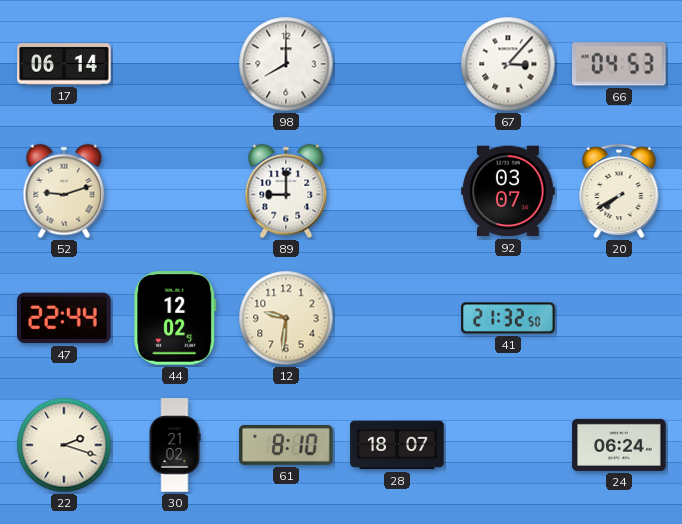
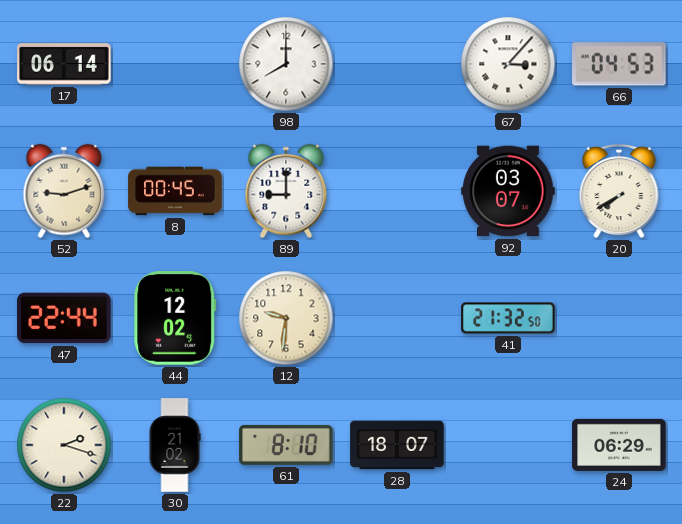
8: none -> 00:45
24: 06:24 -> 06:29
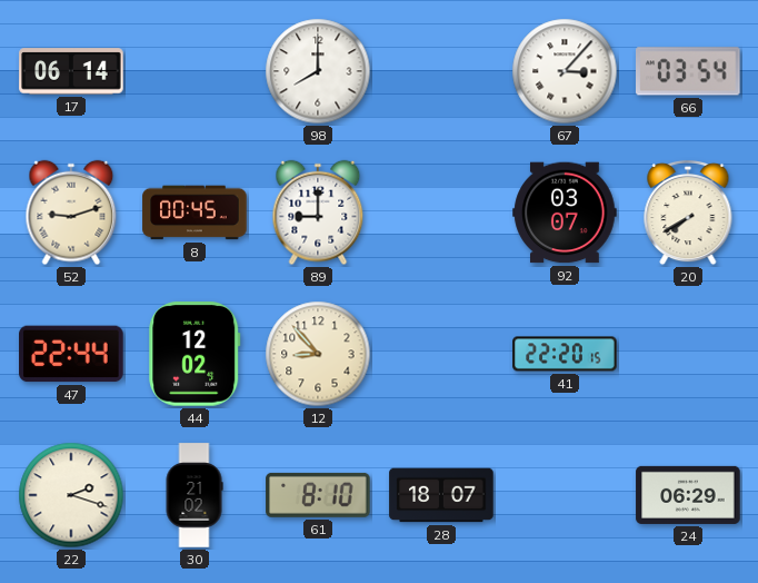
66: 04:53 -> 03:54
12: 9:31 -> 8:53
41: 21:32 -> 22:20
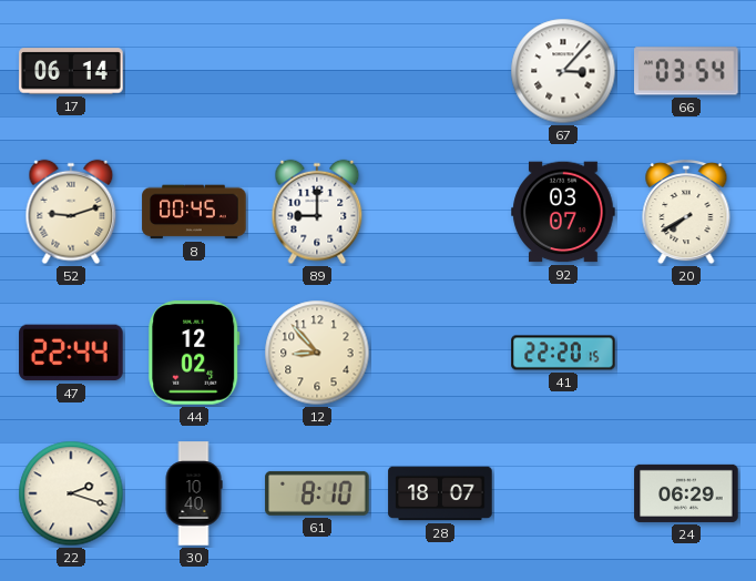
98: 8:00 -> none
30: 21:02 -> 10:40
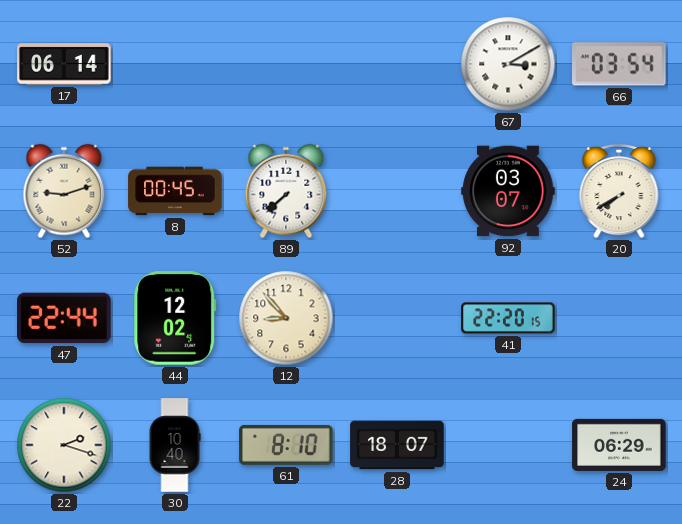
67: 3:07 -> 3:10
89: 9:00 -> 7:38
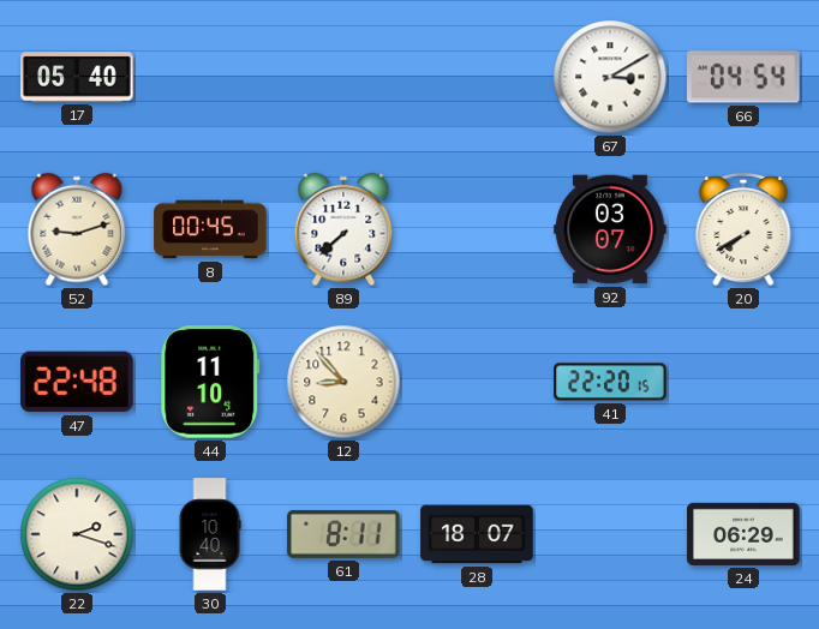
17: 06:14 -> 05:40
66: 03:54 -> 04:54
47: 22:44 -> 22:48
44: 12:02 -> 11:10
61: 8:10 -> 8:11
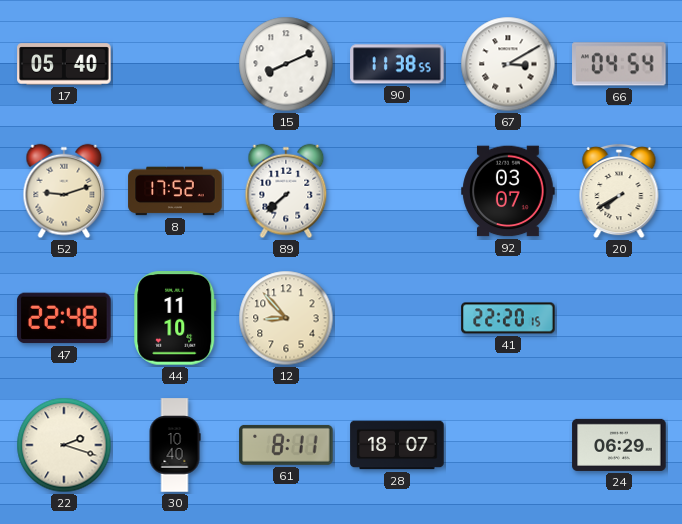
15: none -> 8:11
90: none -> 11:38
8: 00:45 -> 17:52
